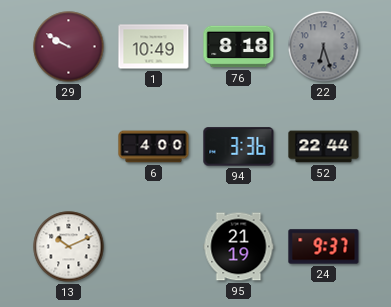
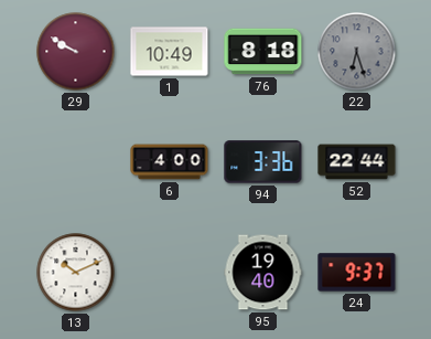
95: 21:19 -> 19:40
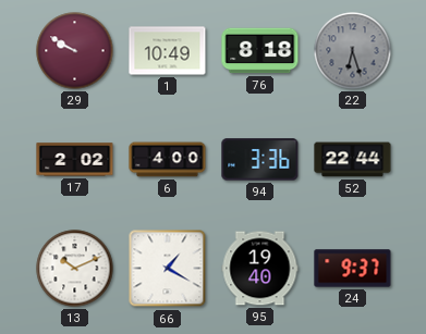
17: none -> 2:02
66: none -> 1:20
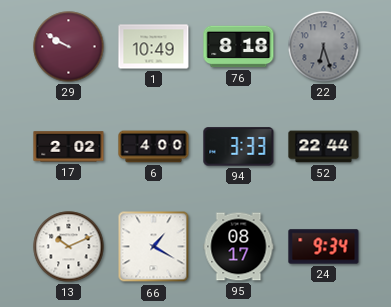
94: 3:36 -> 3:33
95: 19:40 -> 08:17
24: 9:37 -> 9:34
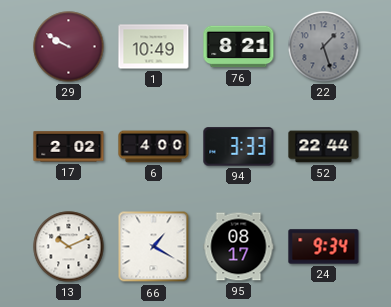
76: 8:18 -> 8:21
22: 6:27 -> 1:27
